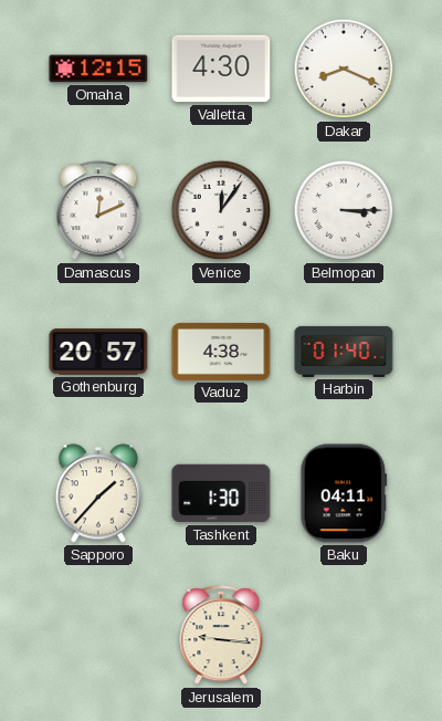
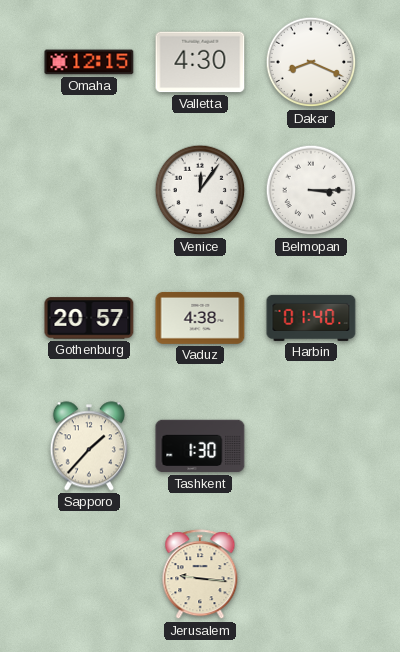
Damascus: 12:11 -> none
Baku: 04:11 -> none
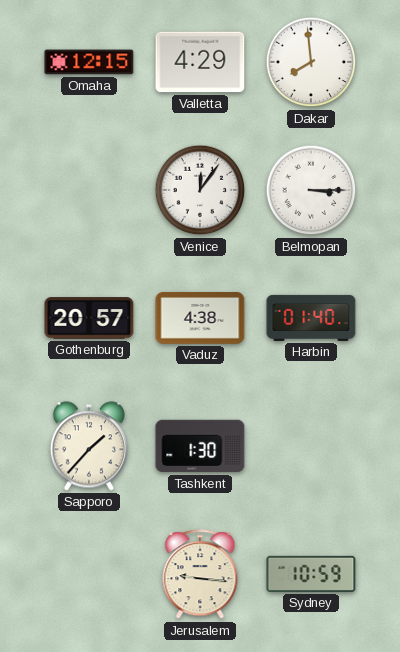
Valletta: 4:30 -> 4:29
Dakar: 8:19 -> 7:59
Sydney: none -> 10:59
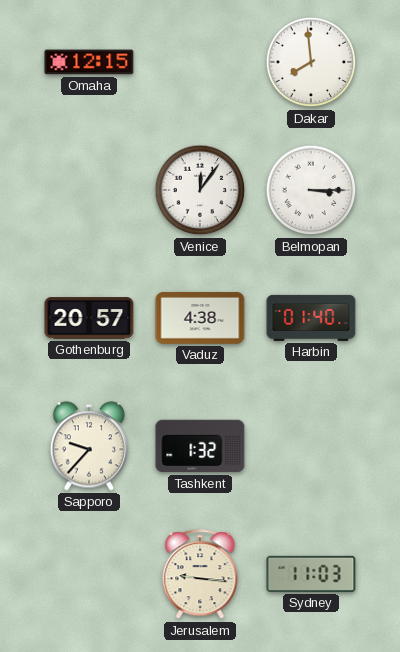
Valletta: 4:29 -> none
Sapporo: 1:37 -> 9:37
Tashkent: 1:30 -> 1:32
Sydney: 10:59 -> 11:03
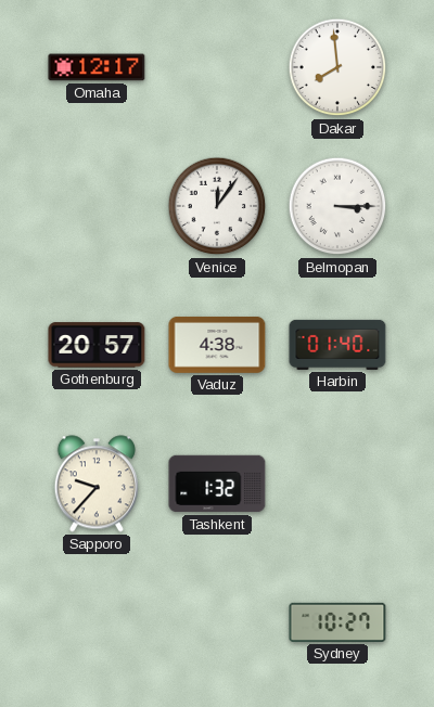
Omaha: 12:15 -> 12:17
Jerusalem: 9:16 -> none
Sydney: 11:03 -> 10:27
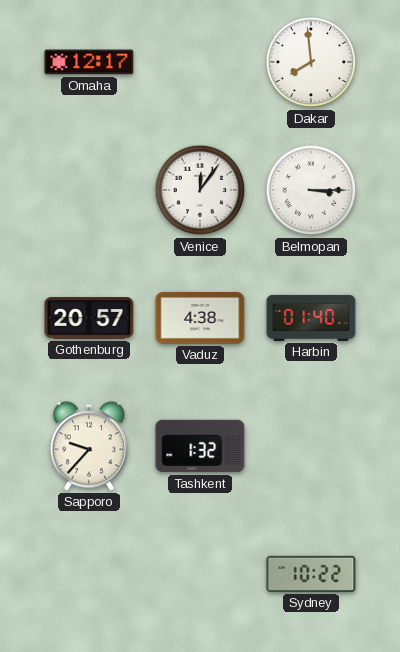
Sydney: 10:27 -> 10:22
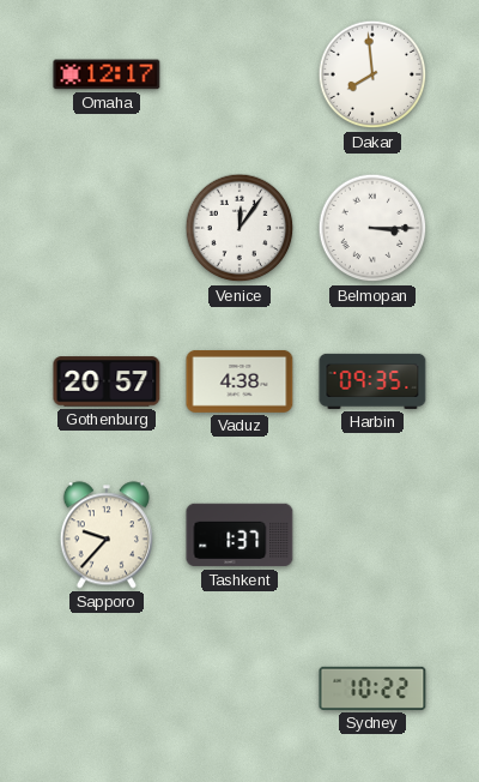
Harbin: 01:40 -> 09:35
Tashkent: 1:32 -> 1:37
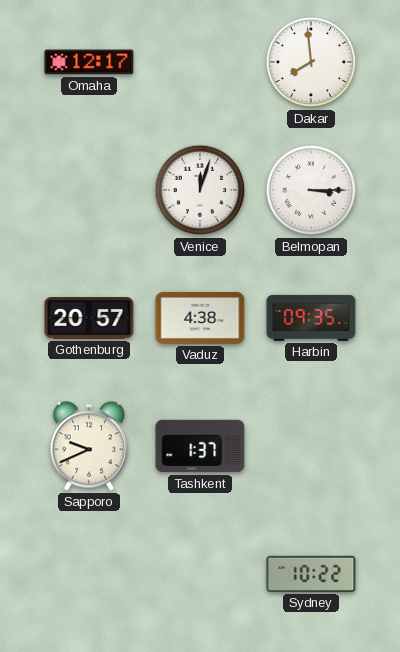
Venice: 12:06 -> 12:03
Sapporo: 9:37 -> 9:41
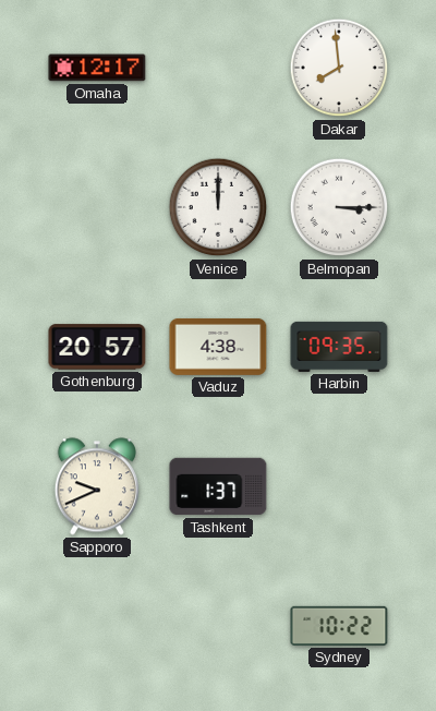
Venice: 12:03 -> 12:00
